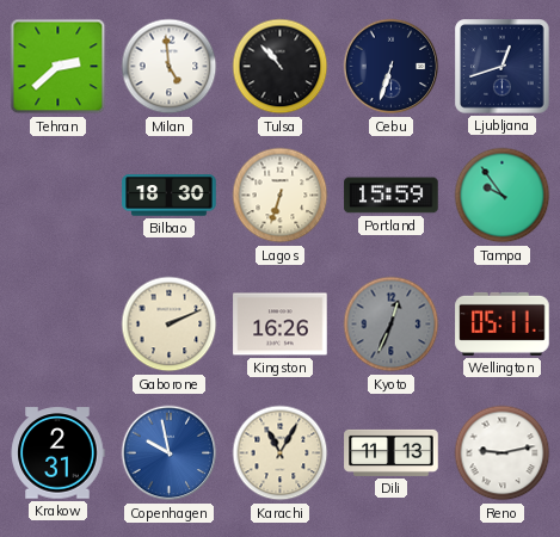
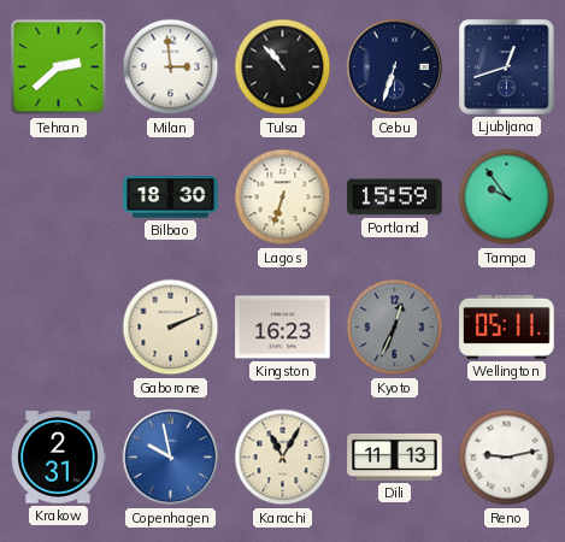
Milan: 4:59 -> 2:59
Kingston: 16:26 -> 16:23
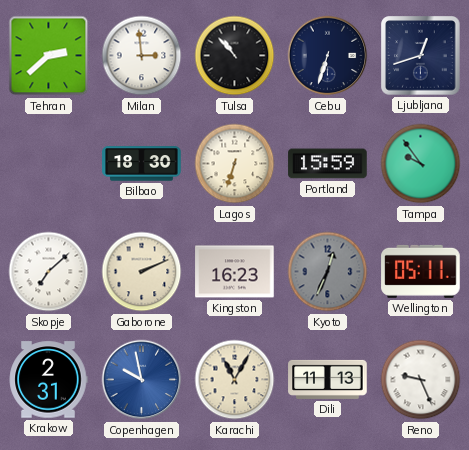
Skopje: none -> 7:08
Reno: 9:13 -> 9:26
